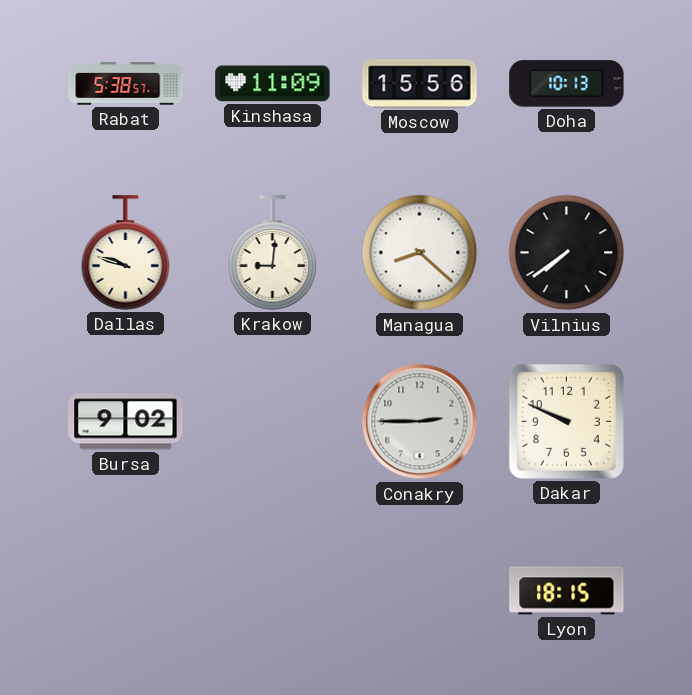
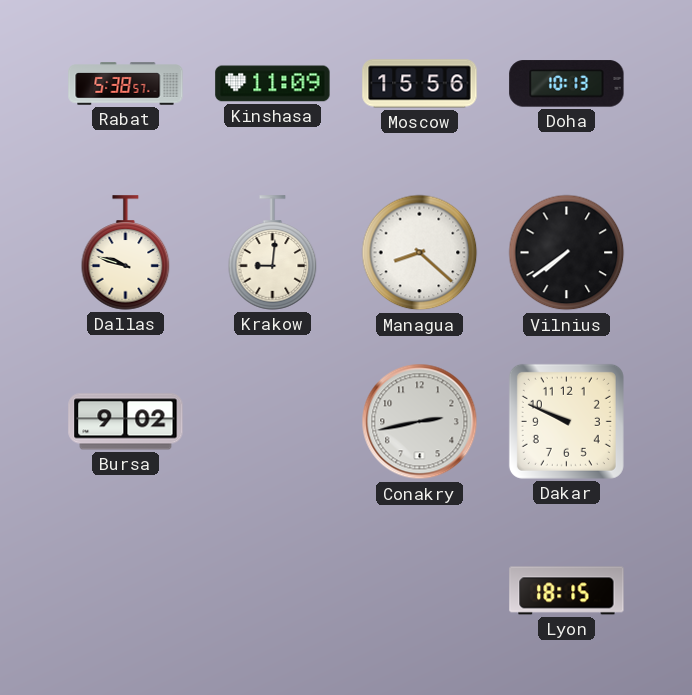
Conakry: 2:45 -> 2:43
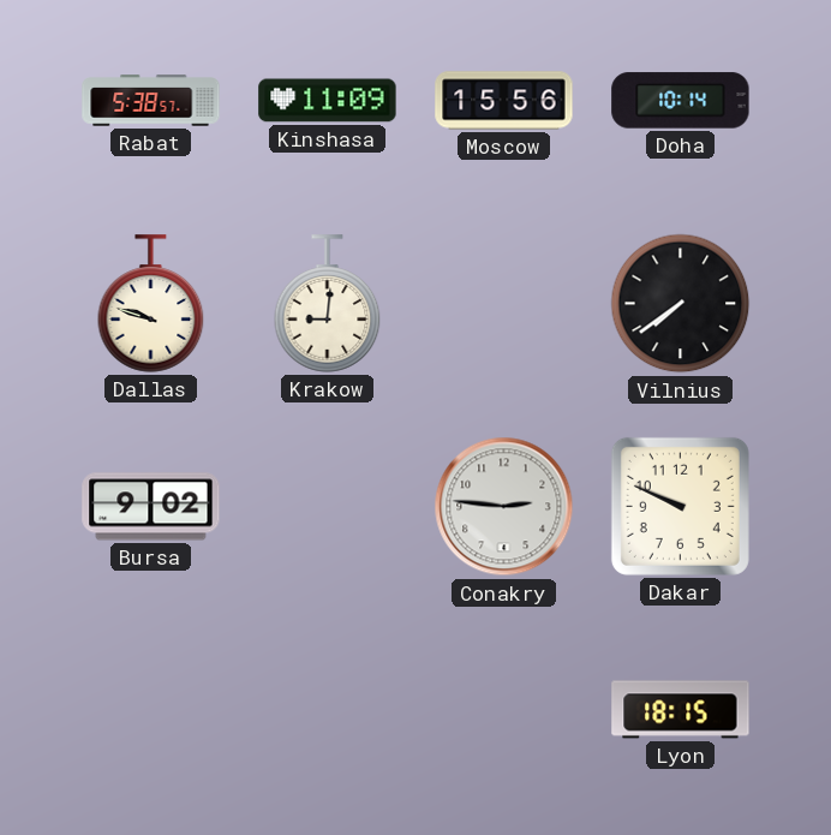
Doha: 10:13 -> 10:14
Managua: 8:22 -> none
Conakry: 2:43 -> 2:46
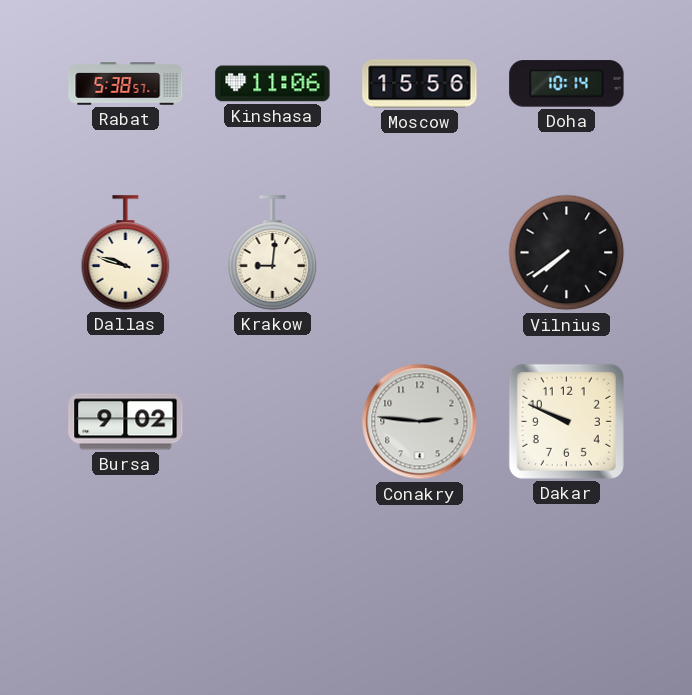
Kinshasa: 11:09 -> 11:06
Lyon: 18:15 -> none
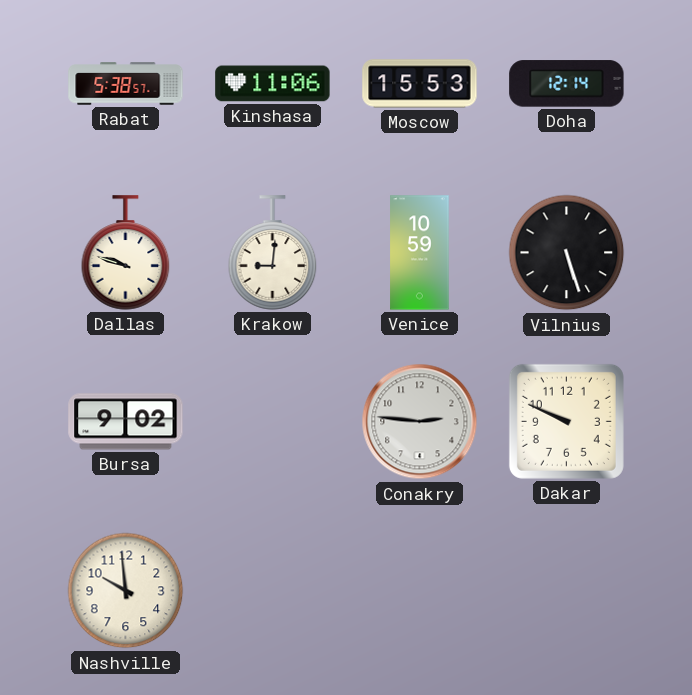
Moscow: 15:56 -> 15:53
Doha: 10:14 -> 12:14
Venice: none -> 10:59
Vilnius: 7:39 -> 5:27
Nashville: none -> 9:59
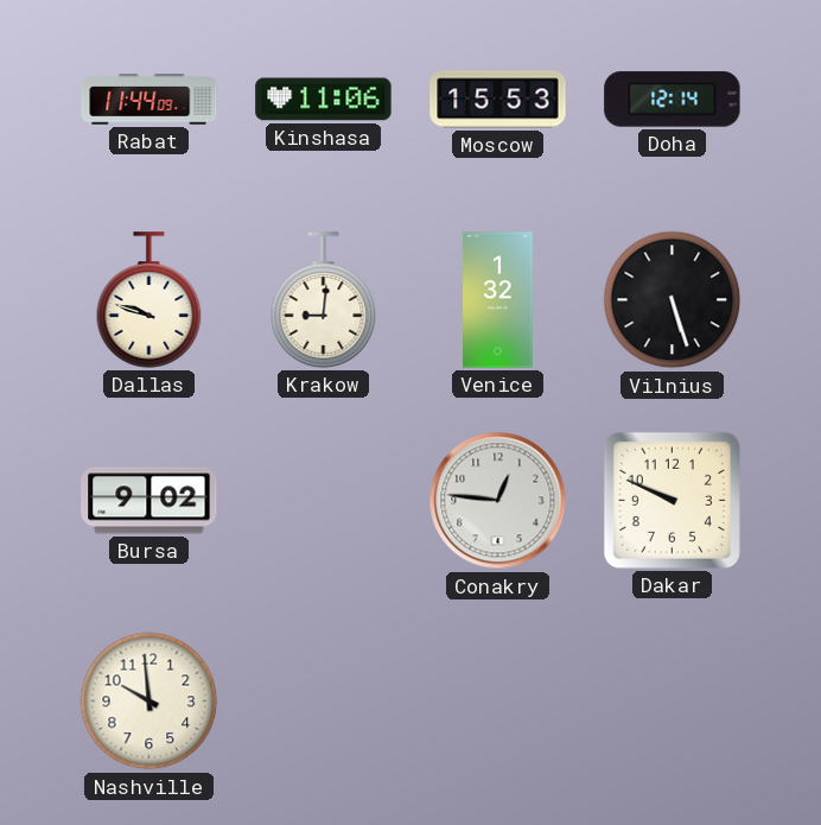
Rabat: 5:38 -> 11:44
Venice: 10:59 -> 1:32
Conakry: 2:46 -> 12:46
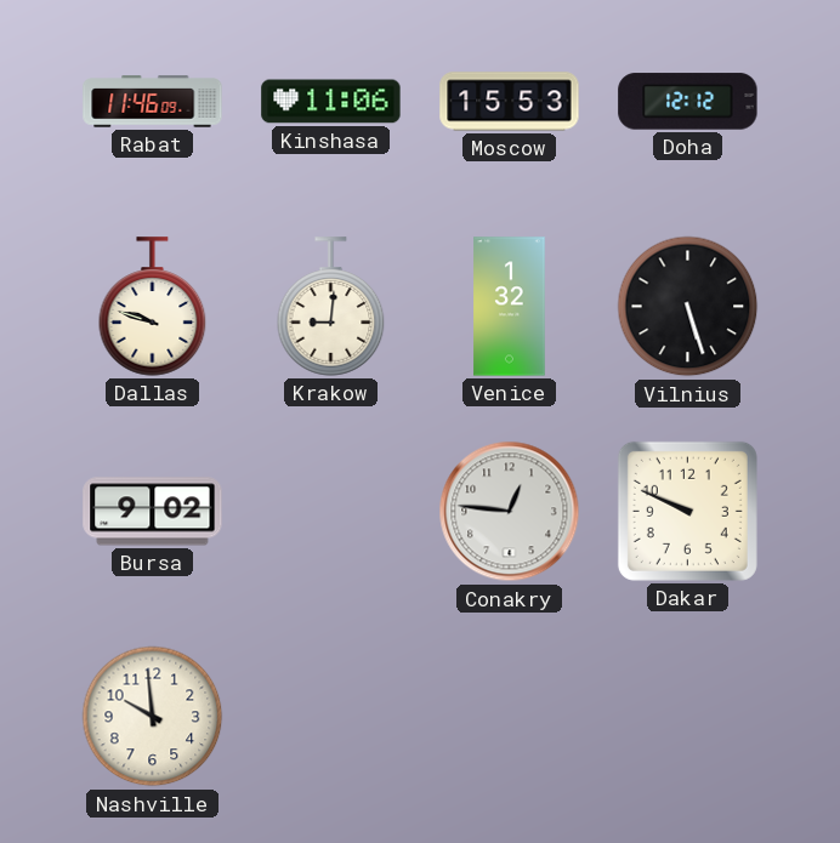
Rabat: 11:44 -> 11:46
Doha: 12:14 -> 12:12
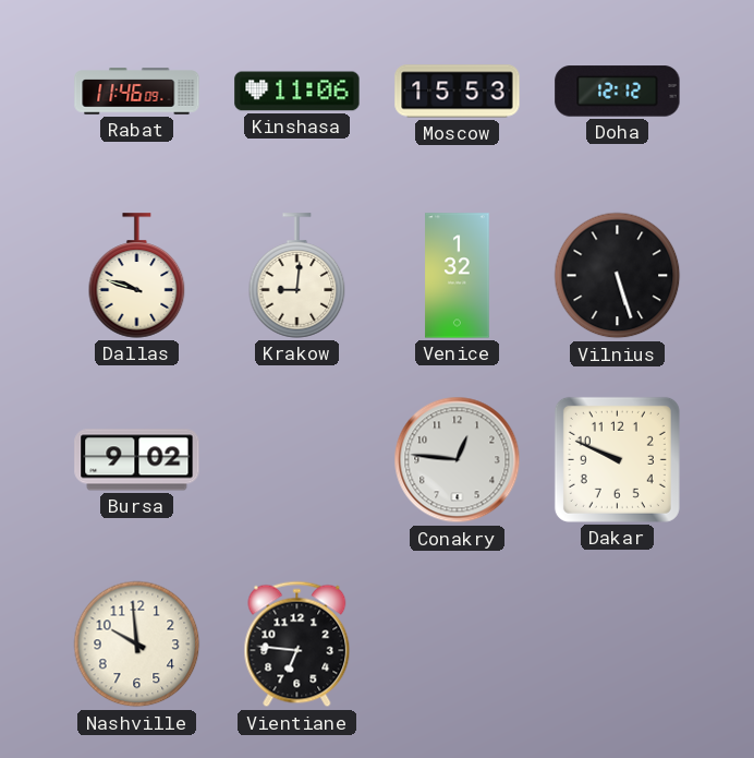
Vientiane: none -> 6:46
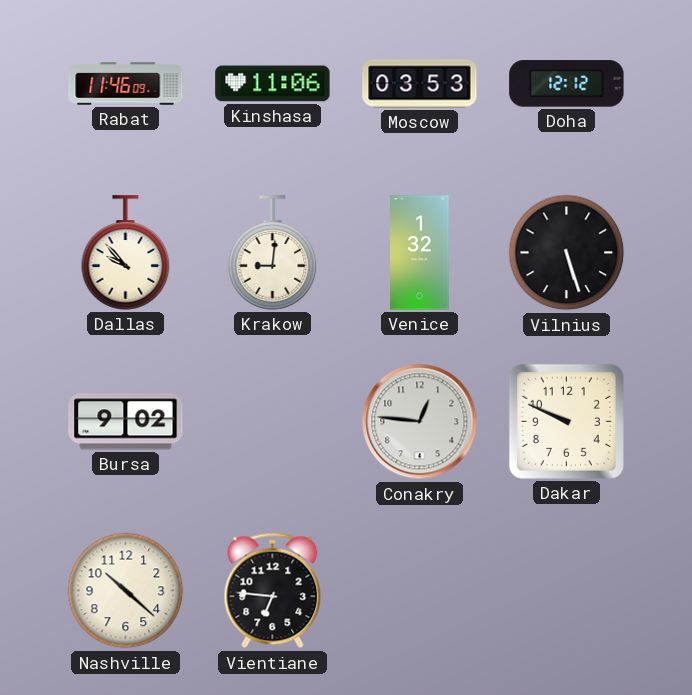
Moscow: 15:53 -> 03:53
Dallas: 9:48 -> 9:53
Nashville: 9:59 -> 10:22
